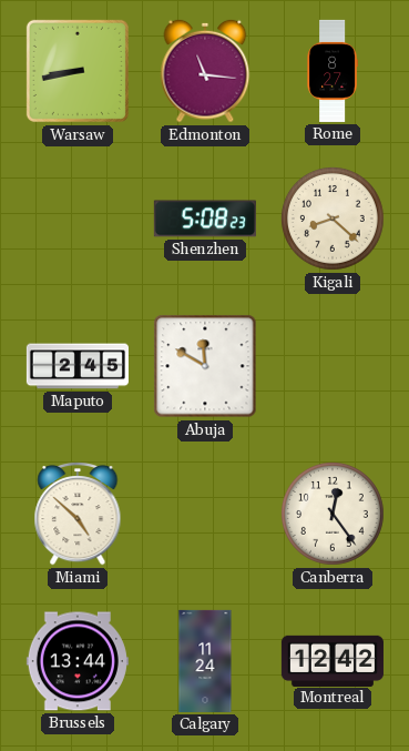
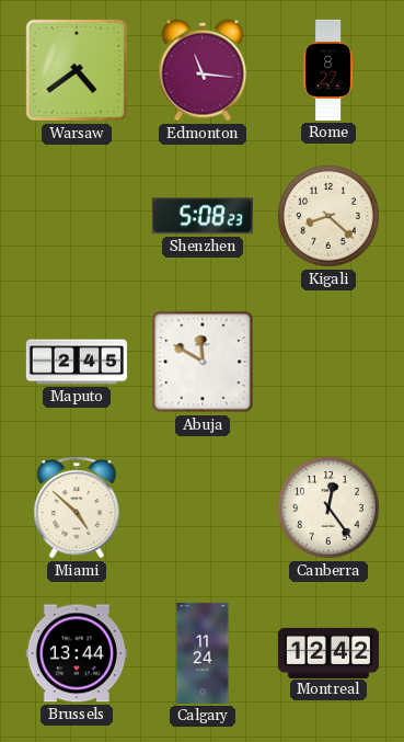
Warsaw: 8:43 -> 4:39
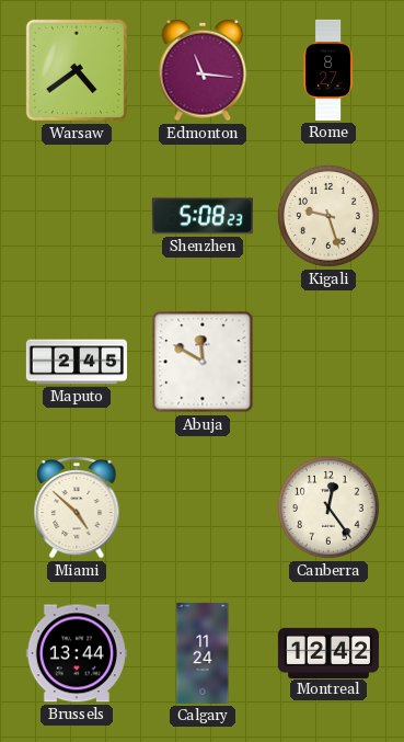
Kigali: 8:22 -> 9:27
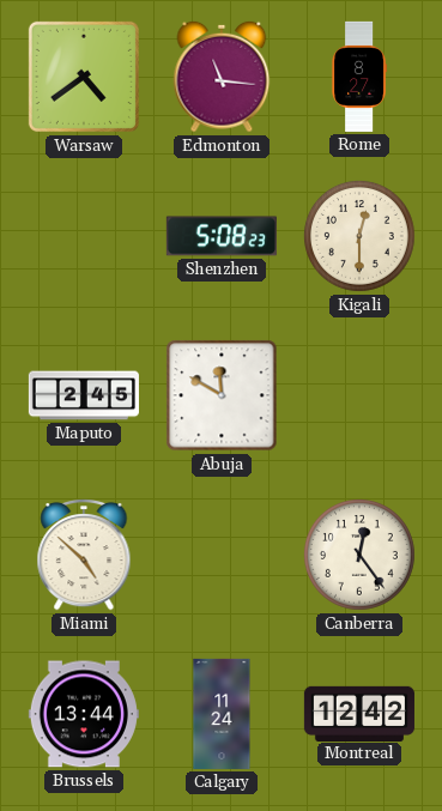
Kigali: 9:27 -> 12:30
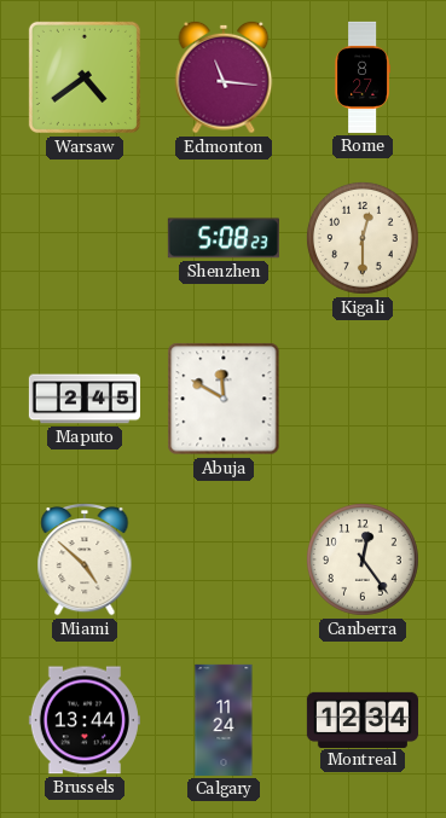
Montreal: 12:42 -> 12:34
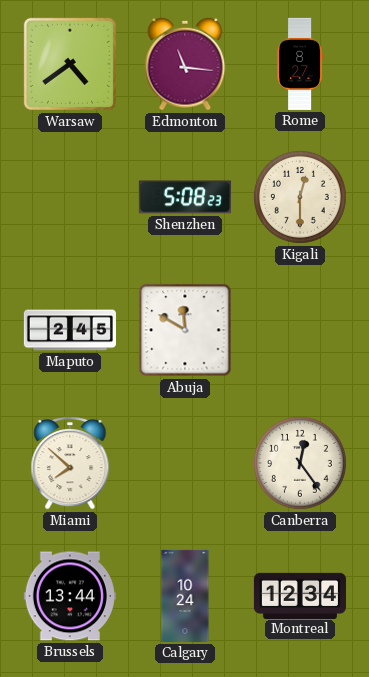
Miami: 4:52 -> 7:52
Calgary: 11:24 -> 10:24
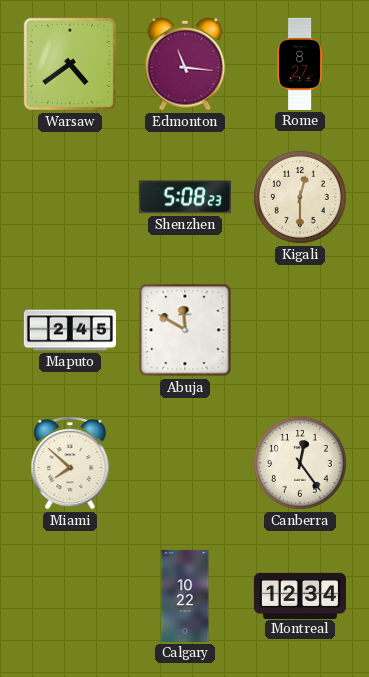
Brussels: 13:44 -> none
Calgary: 10:24 -> 10:22
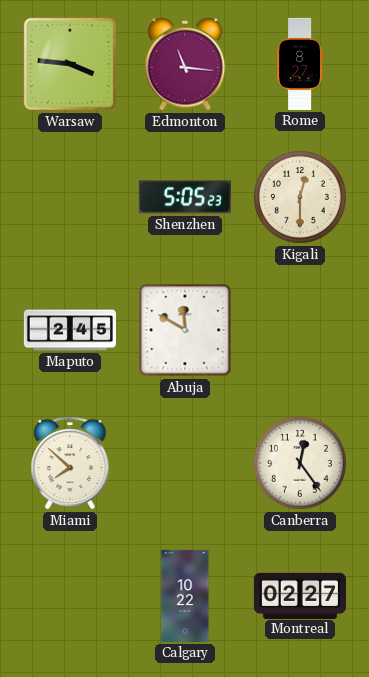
Warsaw: 4:39 -> 3:46
Shenzhen: 5:08 -> 5:05
Montreal: 12:34 -> 02:27
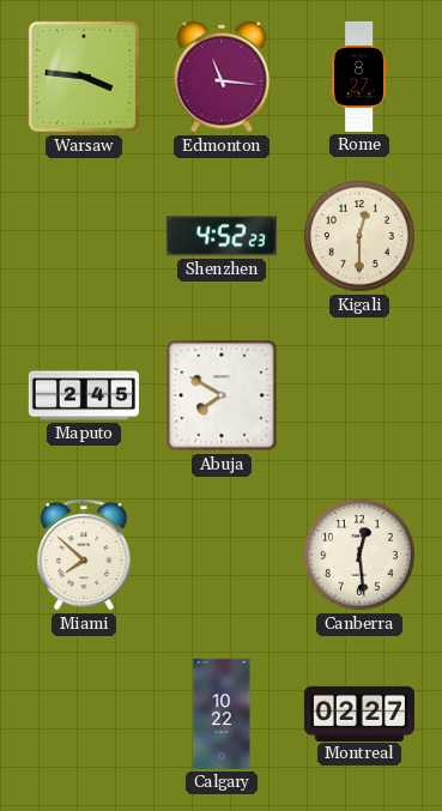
Shenzhen: 5:05 -> 4:52
Abuja: 11:50 -> 7:50
Canberra: 12:24 -> 12:29
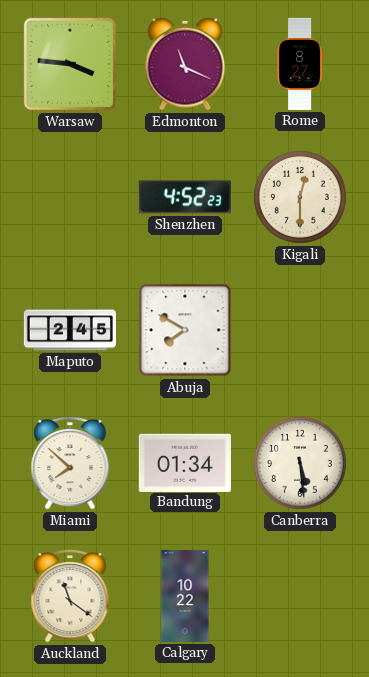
Edmonton: 11:16 -> 11:19
Bandung: none -> 01:34
Canberra: 12:29 -> 5:29
Auckland: none -> 11:21
Montreal: 02:27 -> none
